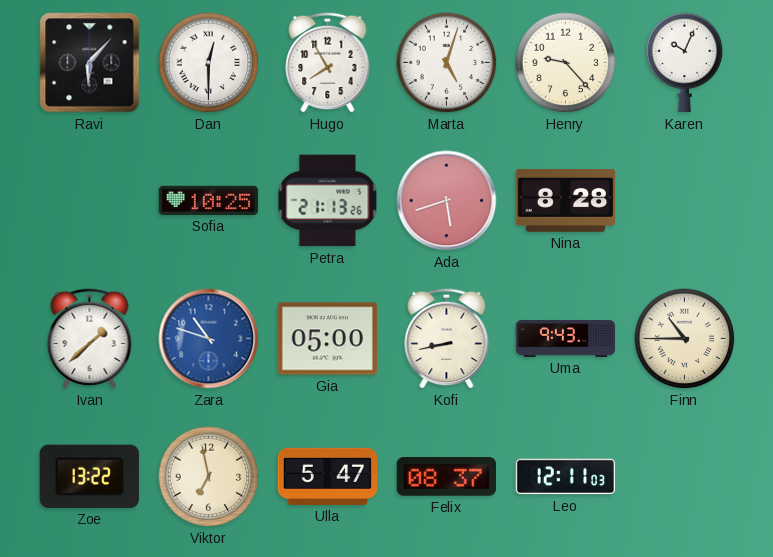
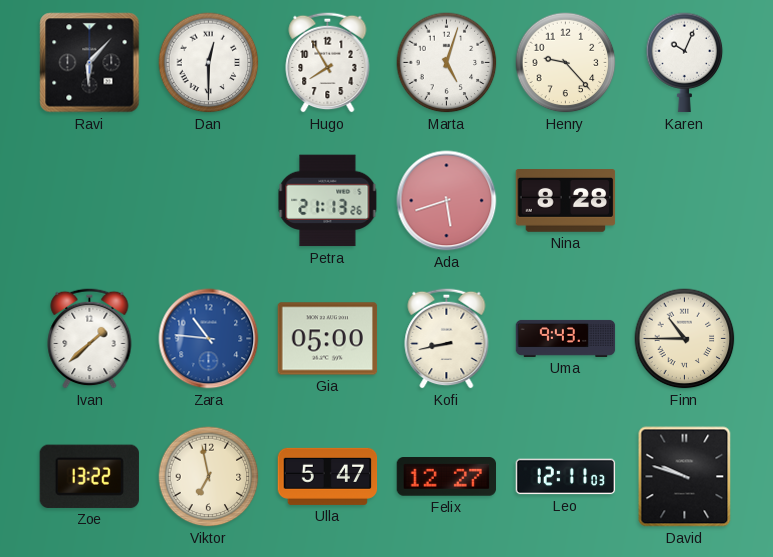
Sofia: 10:25 -> none
Zara: 10:48 -> 10:46
Felix: 08:37 -> 12:27
David: none -> 9:48
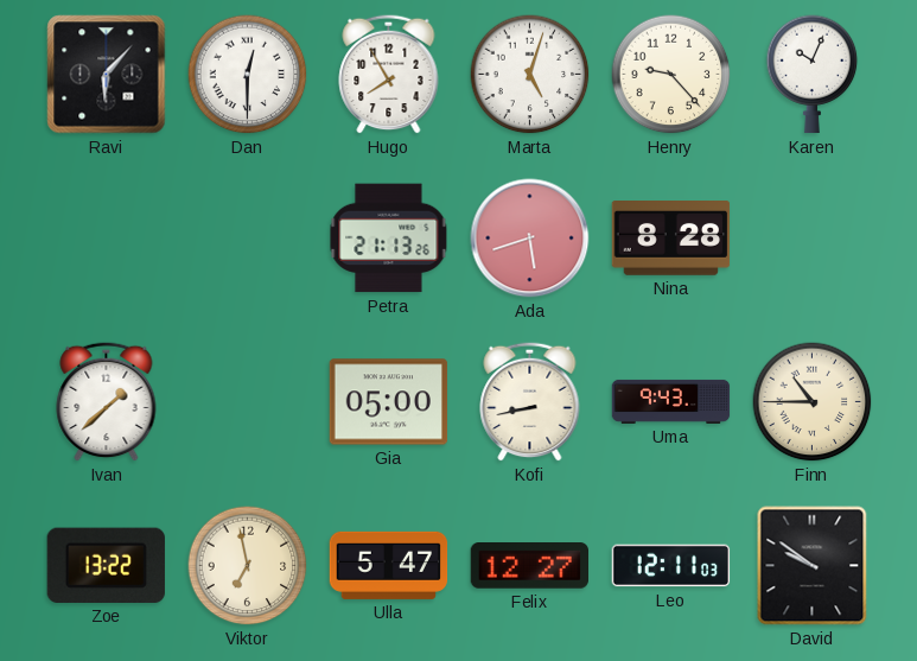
Zara: 10:46 -> none
David: 9:48 -> 9:51
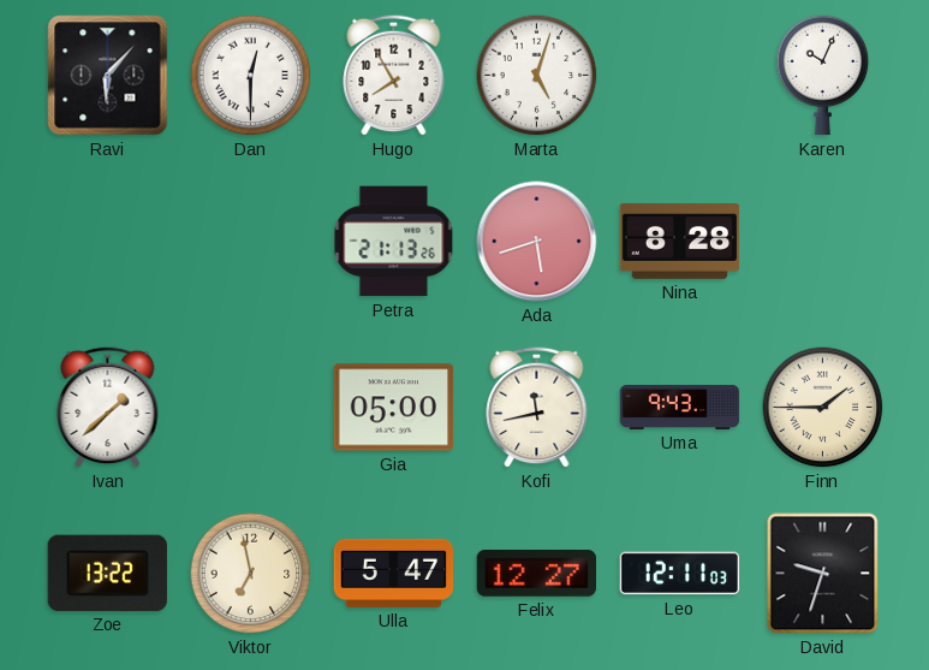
Henry: 9:23 -> none
Kofi: 8:43 -> 11:43
Finn: 10:45 -> 1:45
David: 9:51 -> 9:33
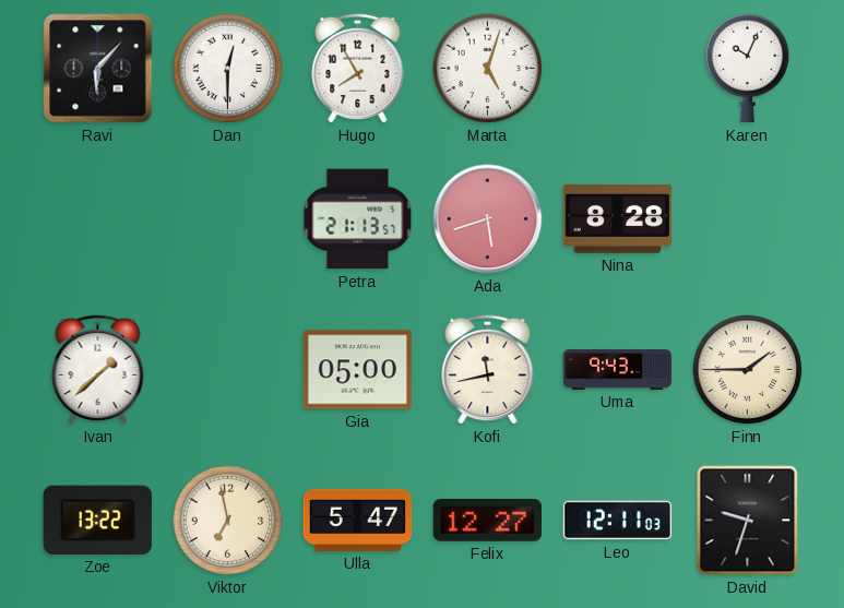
Petra: 21:13:26 -> 21:13:57
